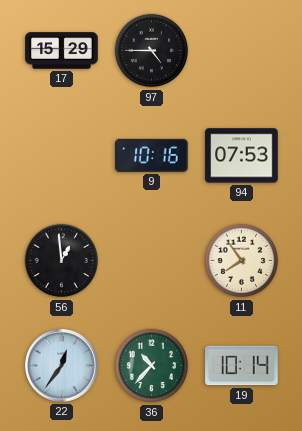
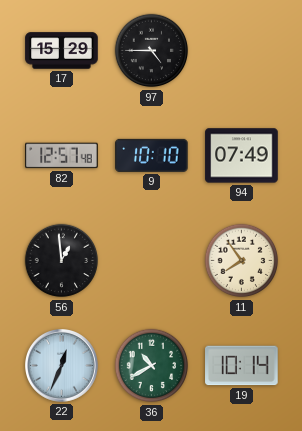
82: none -> 12:57
9: 10:16 -> 10:10
94: 07:53 -> 07:49
22: 12:36 -> 12:34
36: 10:37 -> 10:40
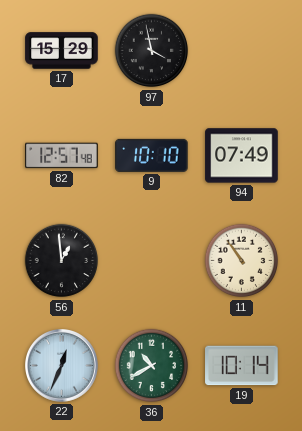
97: 4:45 -> 3:58
11: 7:54 -> 10:54
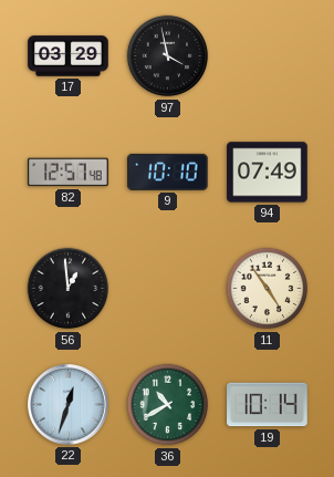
17: 15:29 -> 03:29
11: 10:54 -> 4:54
22: 12:34 -> 12:33
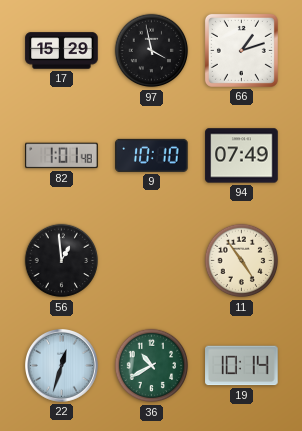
17: 03:29 -> 15:29
66: none -> 1:12
82: 12:57 -> 1:01
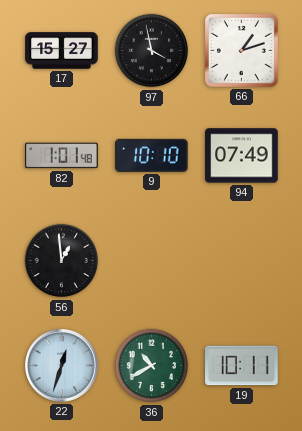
17: 15:29 -> 15:27
11: 4:54 -> none
19: 10:14 -> 10:11
